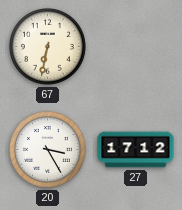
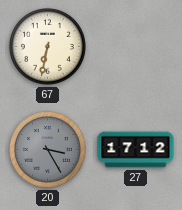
20 dial: white -> grey
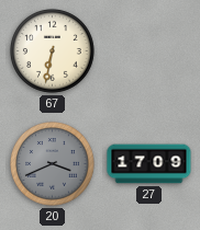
20: 3:25 -> 3:41
27: 17:12 -> 17:09
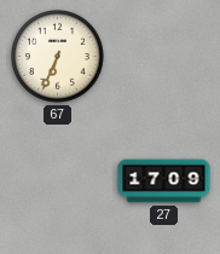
67: 6:32 -> 6:34
20: 3:41 -> none
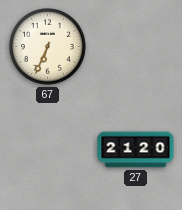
27: 17:09 -> 21:20
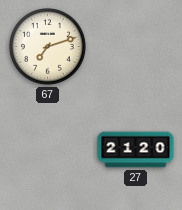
67: 6:34 -> 7:12
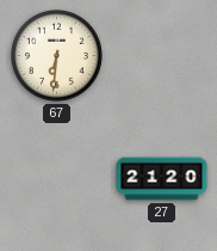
67: 7:12 -> 6:31
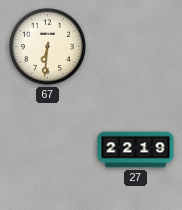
27: 21:20 -> 22:19
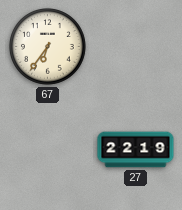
67: 6:31 -> 6:36
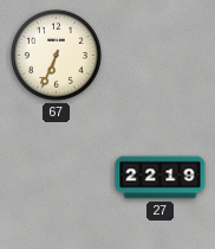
67: 6:36 -> 6:34
